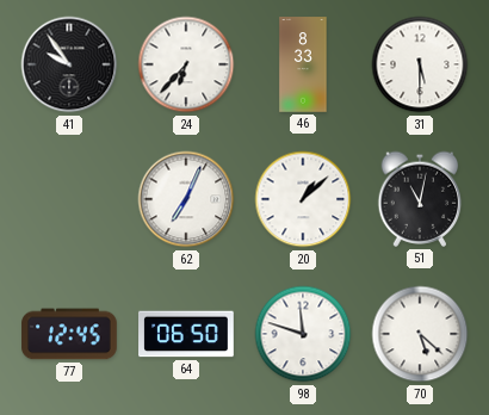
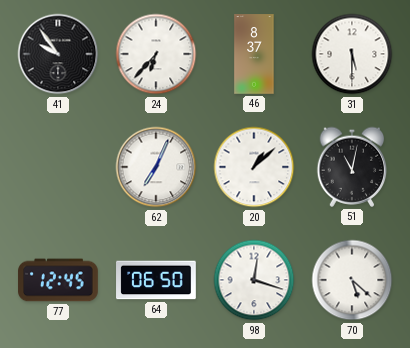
46: 8:33 -> 8:37
98: 11:48 -> 12:18
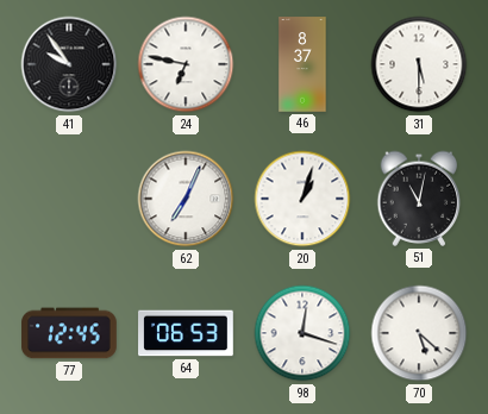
24: 6:37 -> 6:47
20: 1:08 -> 1:03
64: 06:50 -> 06:53
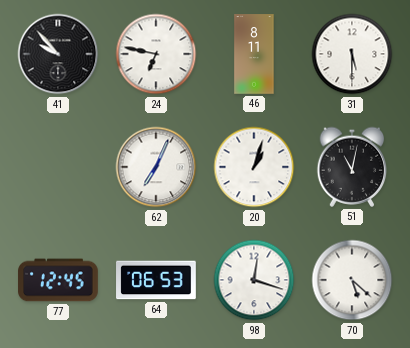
41: 9:54 -> 9:53
46: 8:37 -> 8:11
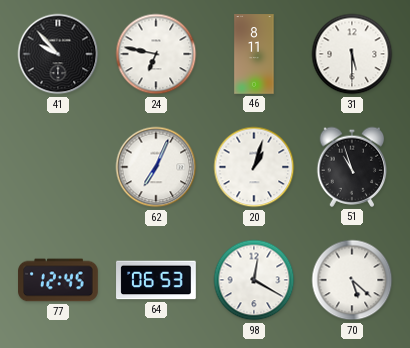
51: 11:02 -> 10:57
98: 12:18 -> 12:20
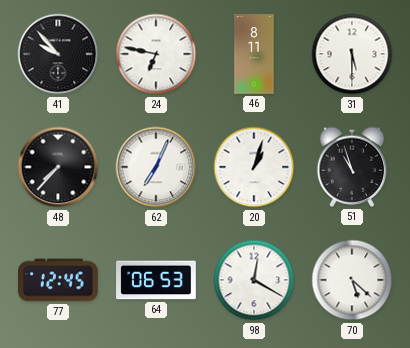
48: none -> 7:37
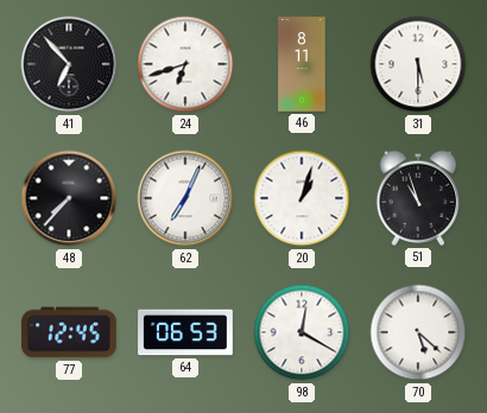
41: 9:53 -> 6:53
24: 6:47 -> 6:42
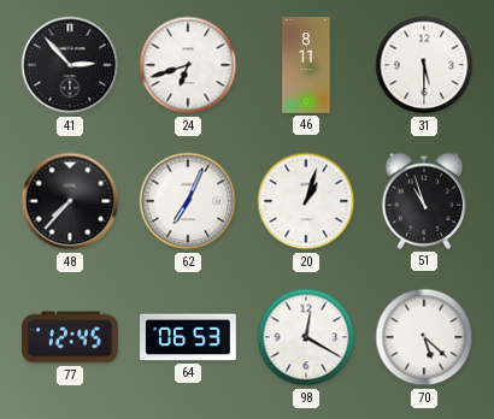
41: 6:53 -> 2:53
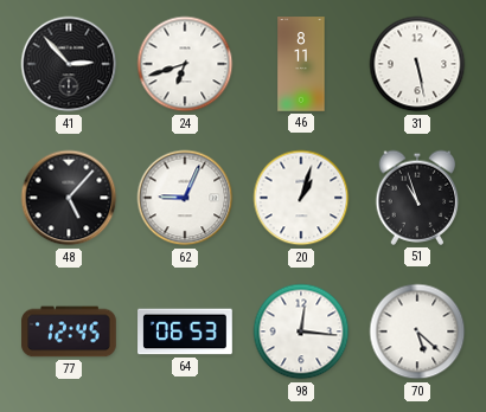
31: 5:30 -> 5:28
48: 7:37 -> 5:07
62: 7:04 -> 9:04
98: 12:20 -> 12:16
